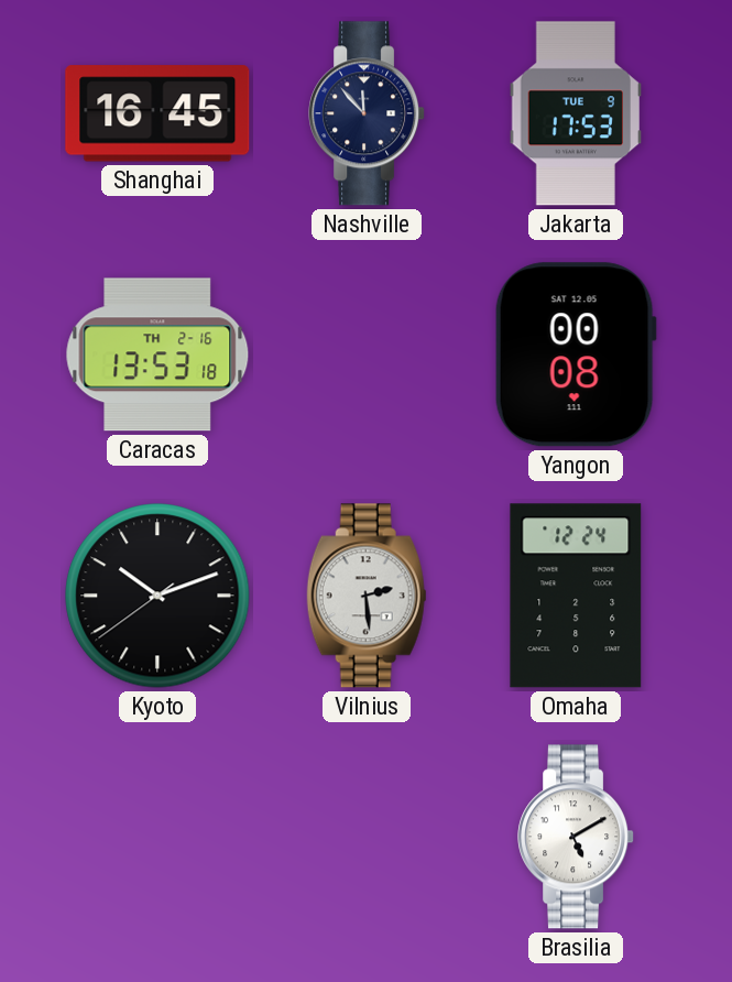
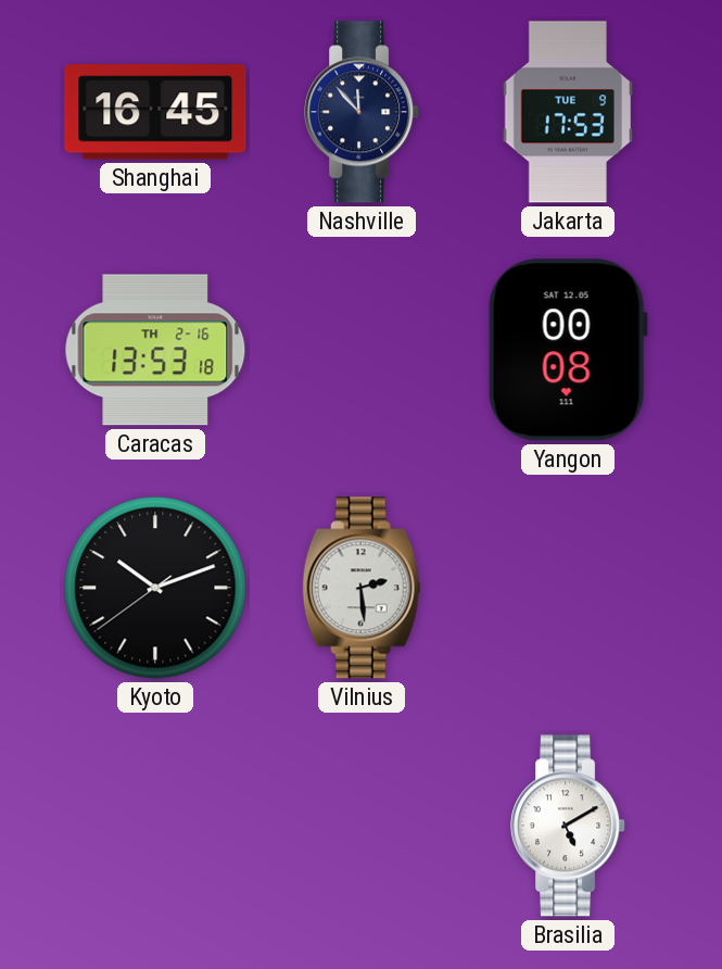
Omaha: 12:24 -> none
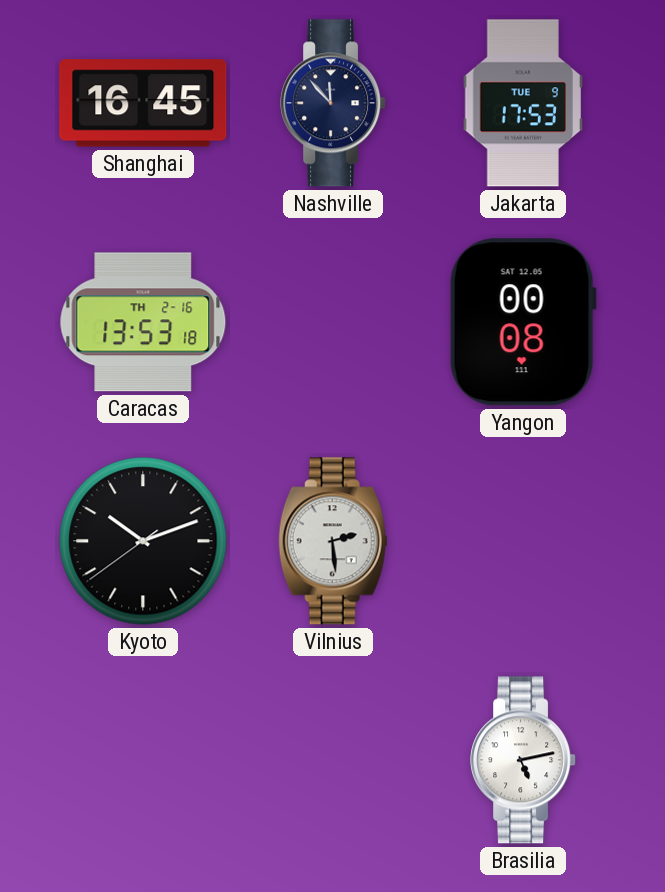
Brasilia: 5:10 -> 5:13
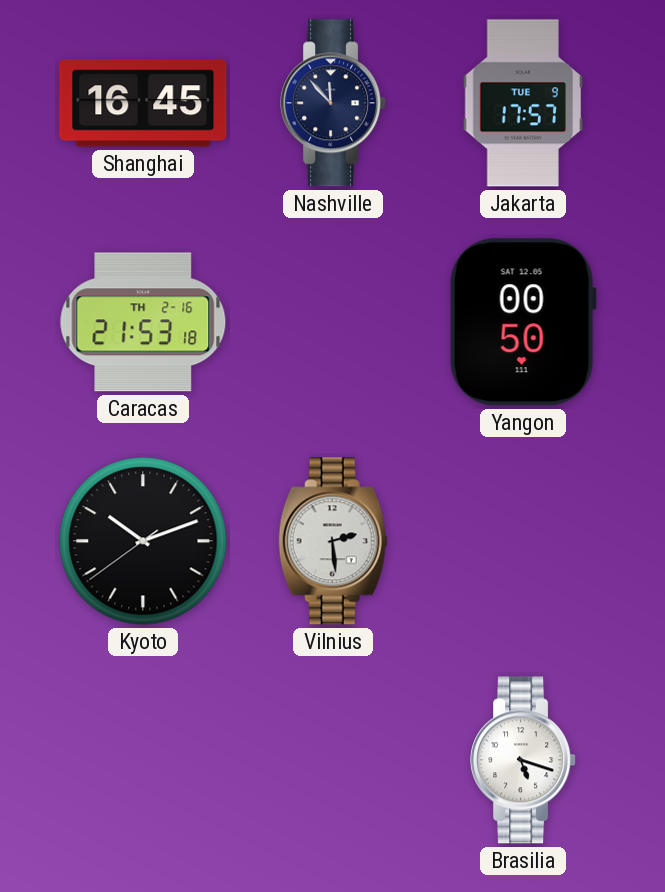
Jakarta: 17:53 -> 17:57
Caracas: 13:53 -> 21:53
Yangon: 00:08 -> 00:50
Brasilia: 5:13 -> 5:18
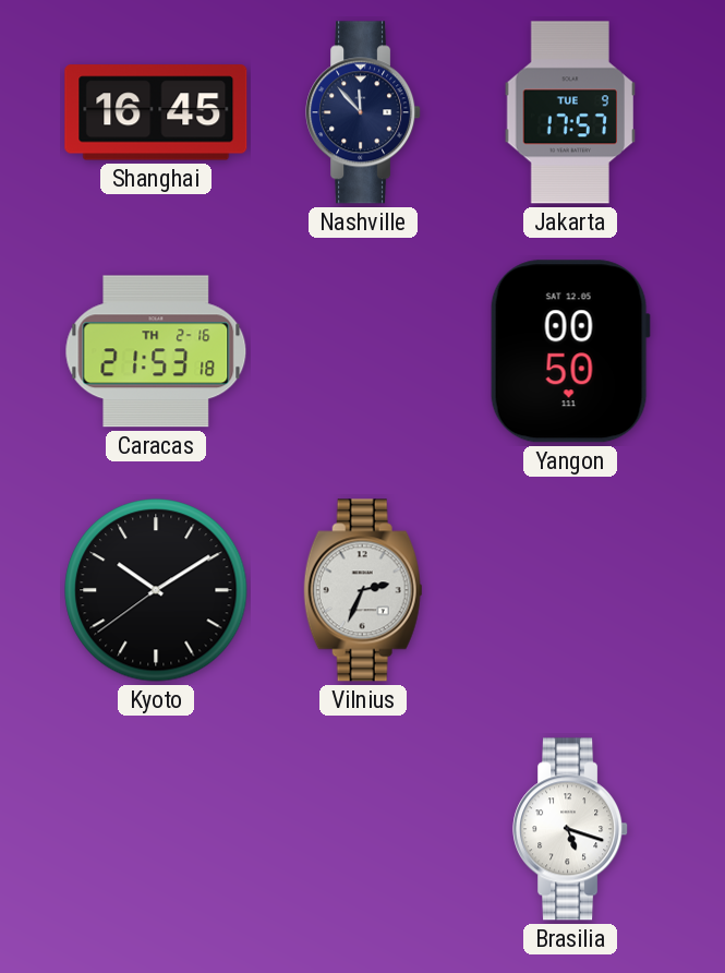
Kyoto: 10:11 -> 10:09
Vilnius: 2:29 -> 2:34
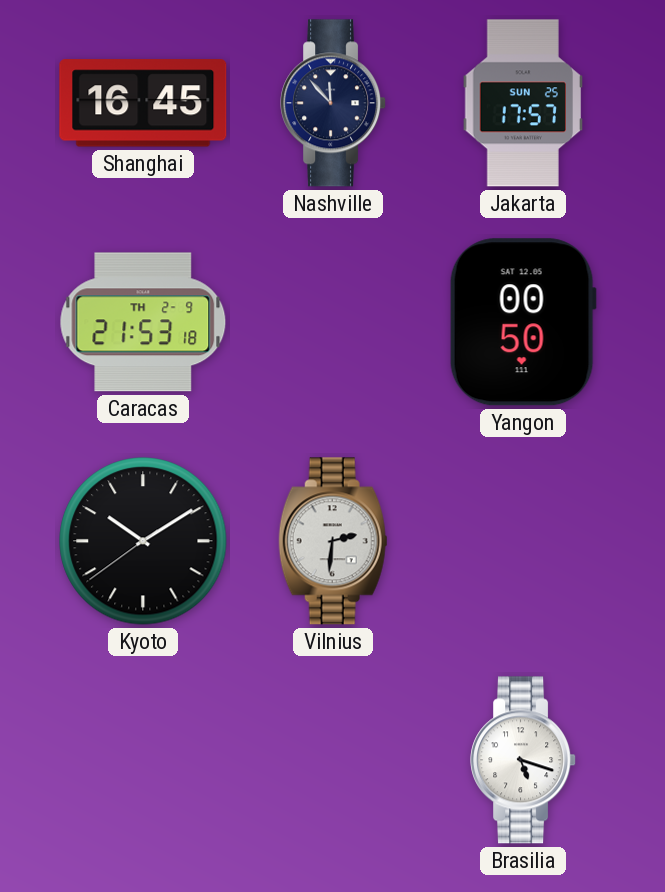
Jakarta date: TUE 9 -> SUN 25
Caracas date: TH 2-16 -> TH 2-9
Vilnius: 2:34 -> 2:31
